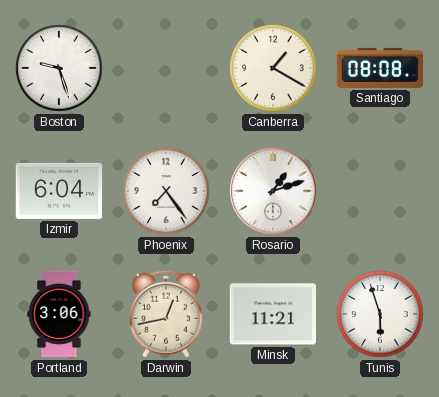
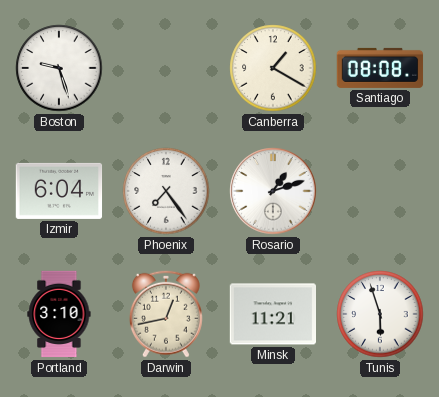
Portland: 3:06 -> 3:10
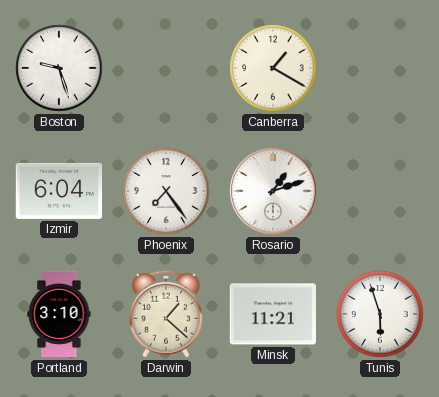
Santiago: 08:08 -> none
Darwin: 12:43 -> 1:22
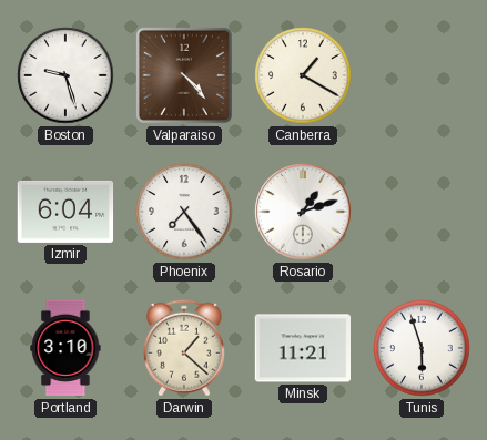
Valparaiso: none -> 4:23
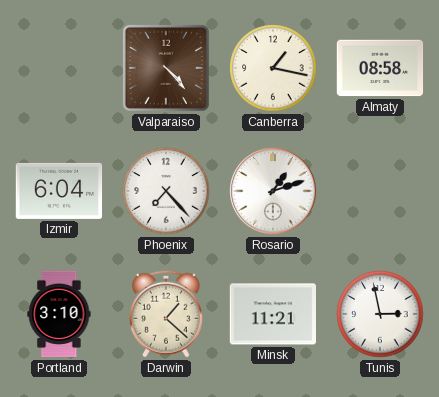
Boston: 9:27 -> none
Canberra: 1:20 -> 1:17
Almaty: none -> 08:58
Phoenix: 7:24 -> 7:23
Tunis: 5:57 -> 2:58
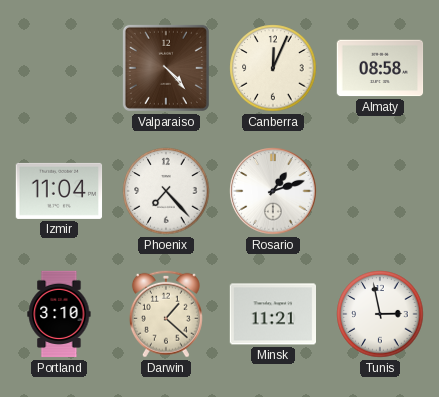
Canberra: 1:17 -> 12:04
Izmir: 6:04 -> 11:04
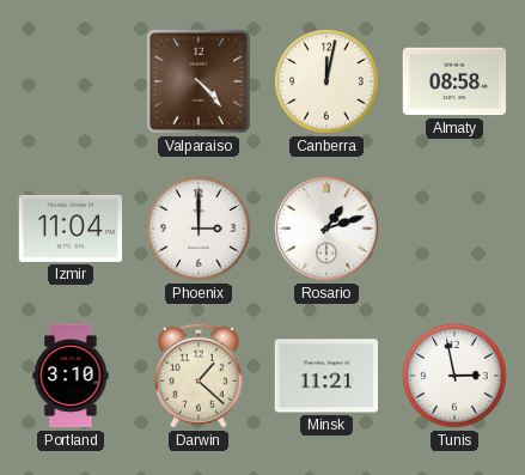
Canberra: 12:04 -> 12:02
Phoenix: 7:23 -> 3:00
